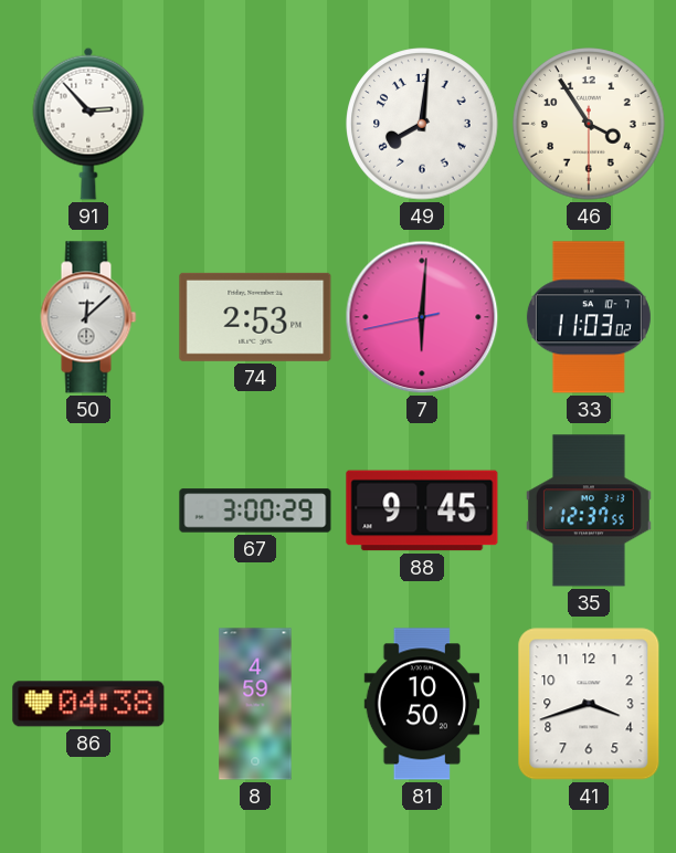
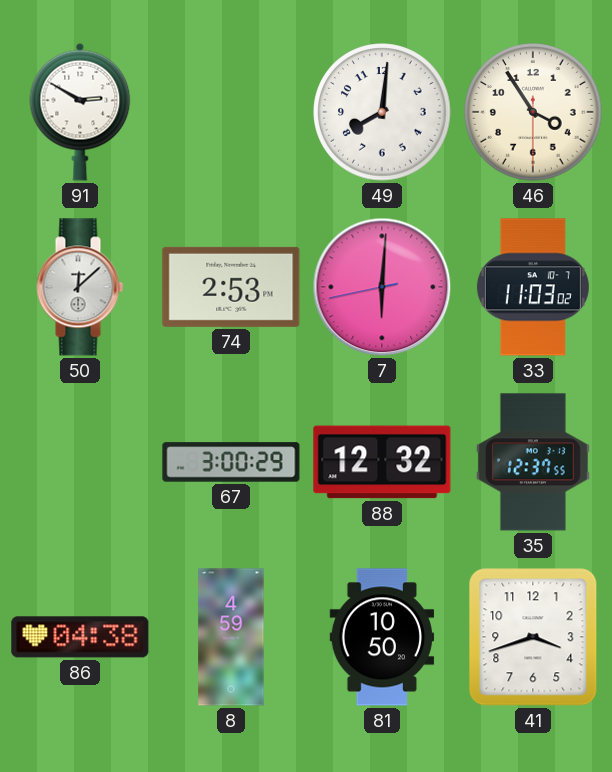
91: 2:53 -> 2:50
88: 9:45 -> 12:32
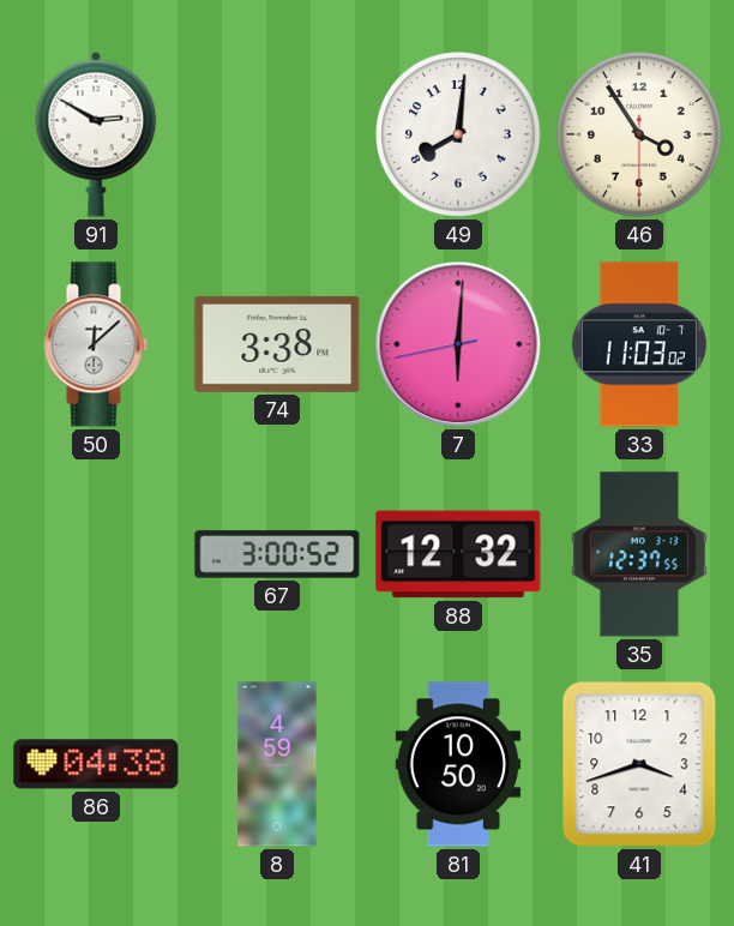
74: 2:53 -> 3:38
67: 3:00:29 -> 3:00:52
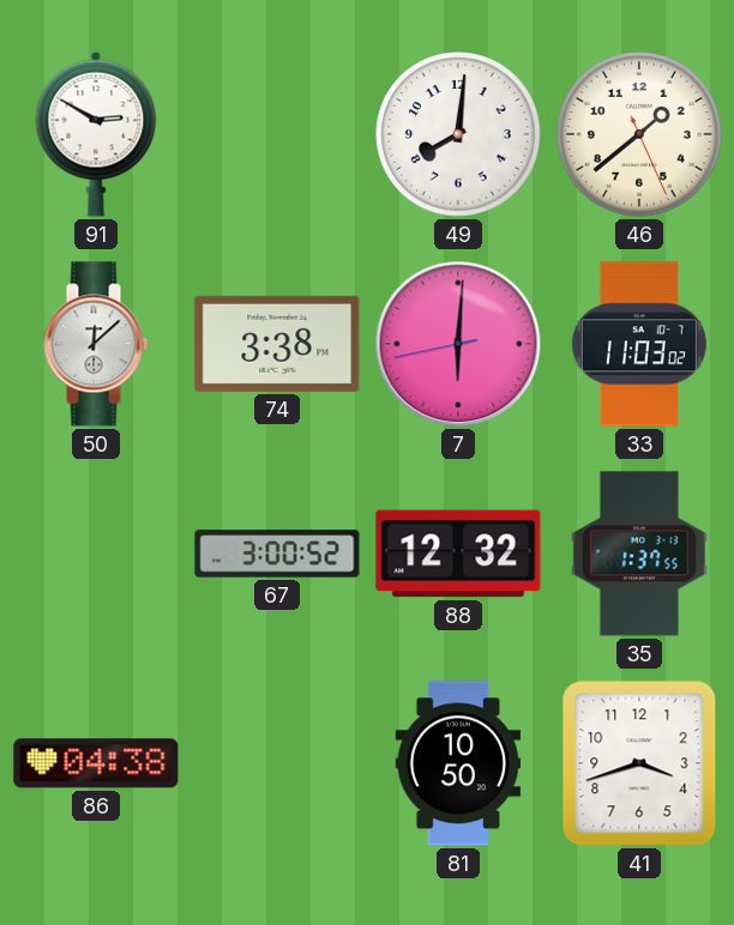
46: 3:54 -> 1:38
35: 12:37 -> 1:37
8: 4:59 -> none
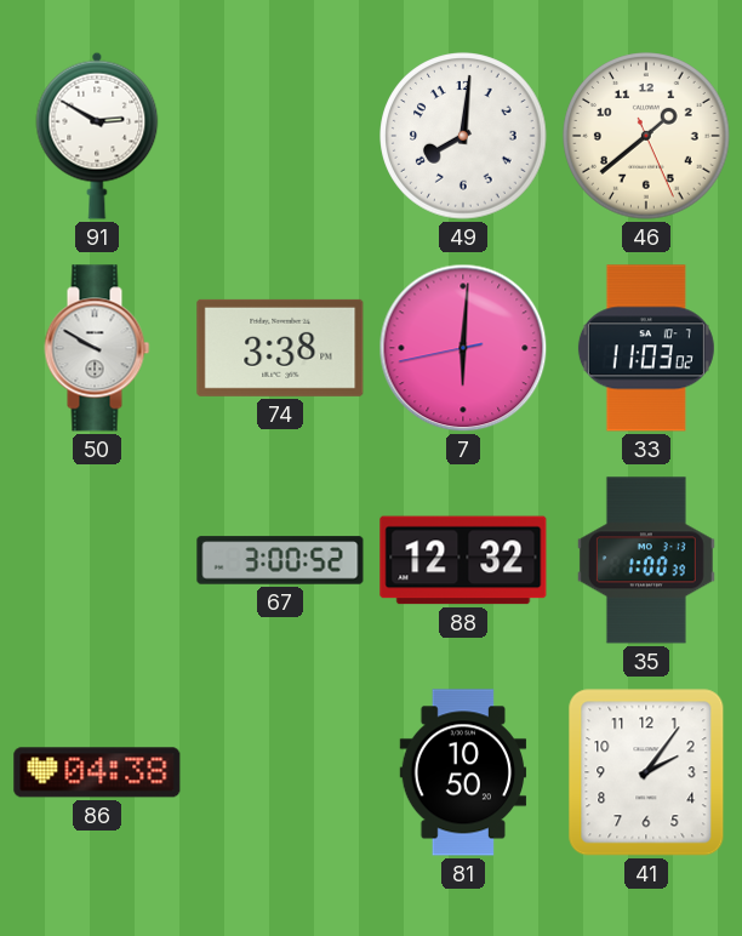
50: 12:08 -> 9:50
35: 1:37 -> 1:00
41: 3:42 -> 2:06
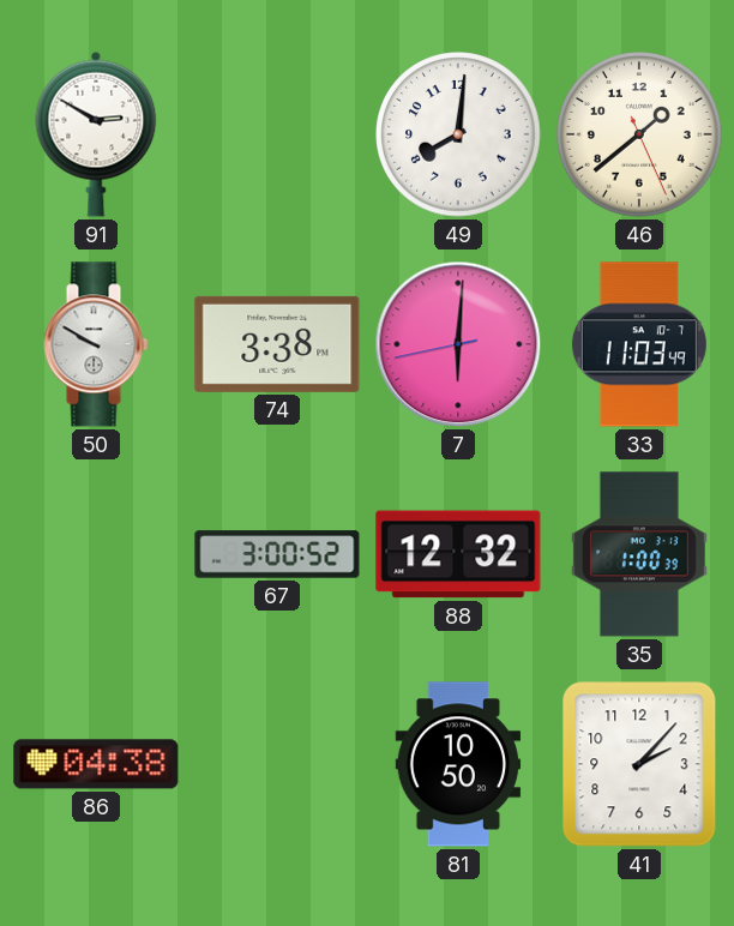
33: 11:03:02 -> 11:03:49
41: 2:06 -> 2:07
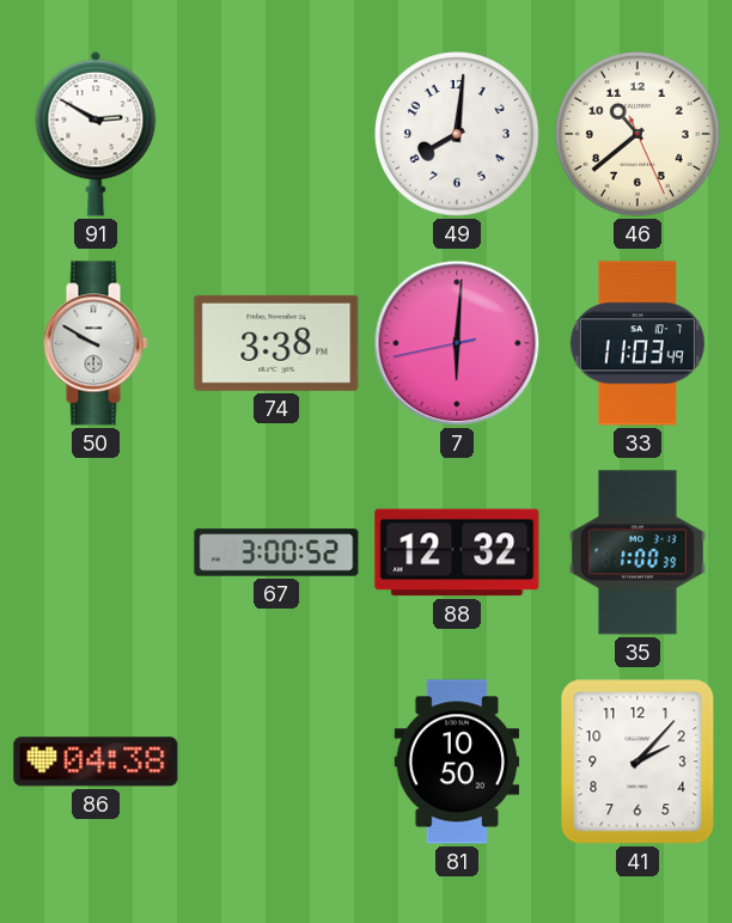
46: 1:38 -> 10:38
